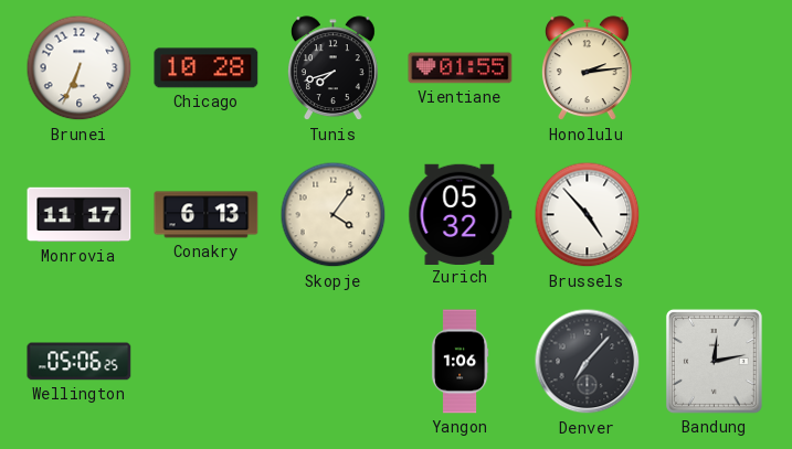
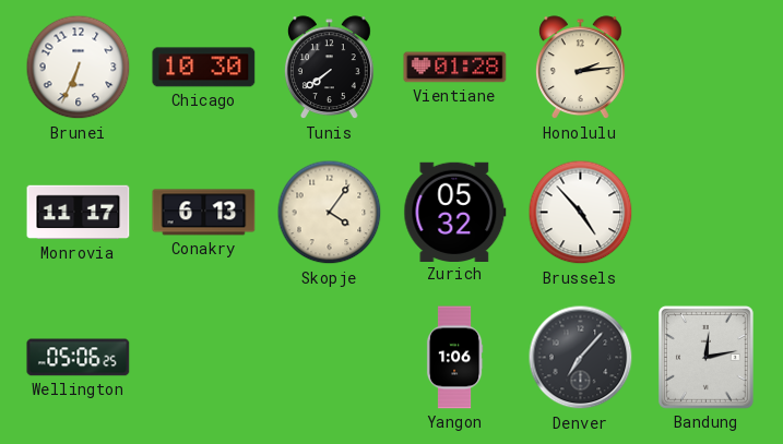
Chicago: 10:28 -> 10:30
Tunis: 7:42 -> 7:39
Vientiane: 01:55 -> 01:28
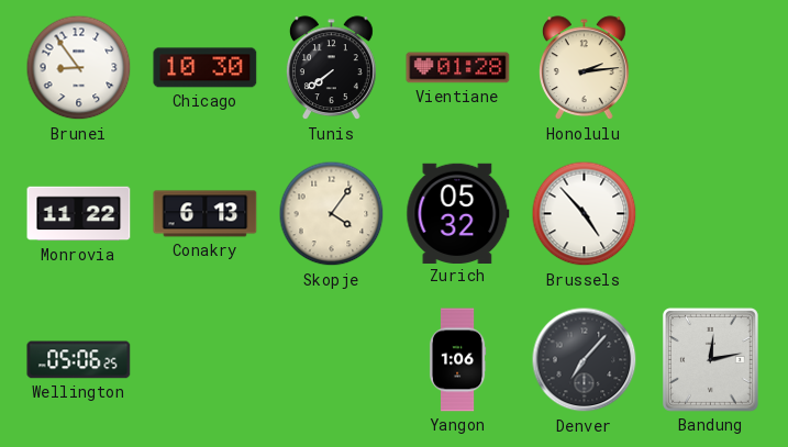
Brunei: 6:34 -> 8:54
Monrovia: 11:17 -> 11:22
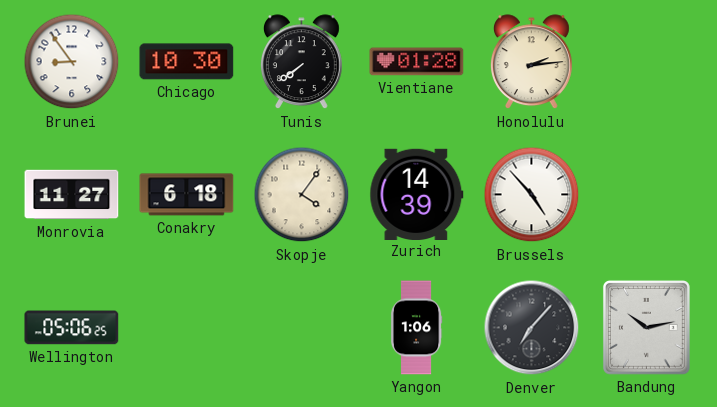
Monrovia: 11:22 -> 11:27
Conakry: 6:13 -> 6:18
Zurich: 05:32 -> 14:39
Bandung: 12:13 -> 10:13
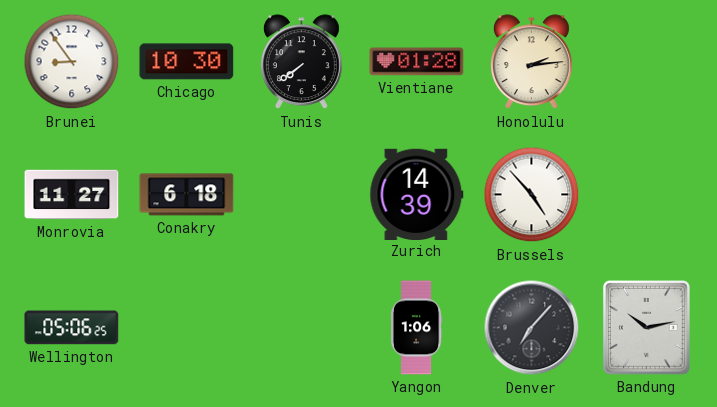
Skopje: 4:06 -> none
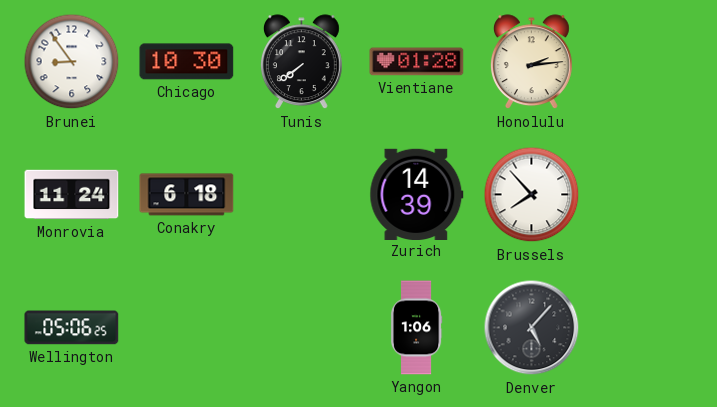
Monrovia: 11:27 -> 11:24
Brussels: 4:53 -> 7:53
Denver: 7:07 -> 5:07
Bandung: 10:13 -> none
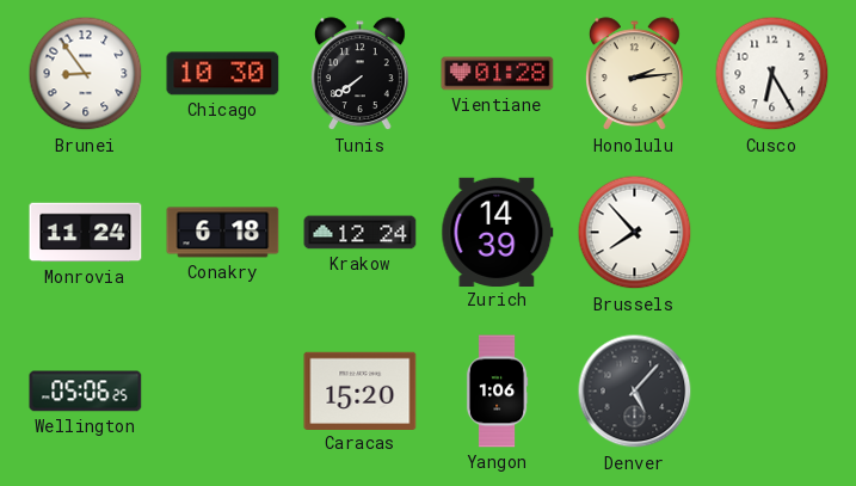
Cusco: none -> 6:25
Krakow: none -> 12:24
Caracas: none -> 15:20
